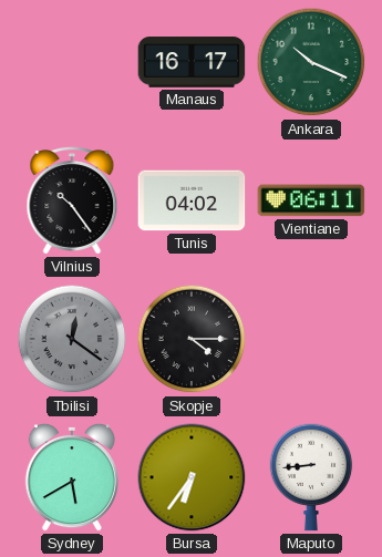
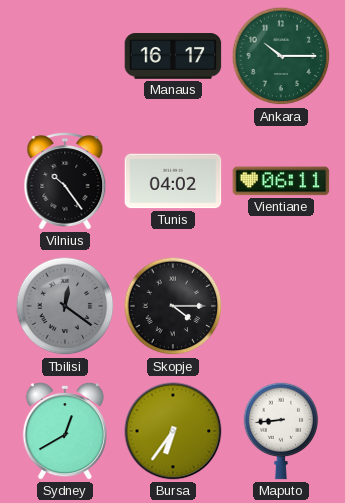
Ankara: 10:19 -> 10:15
Sydney: 5:40 -> 12:40
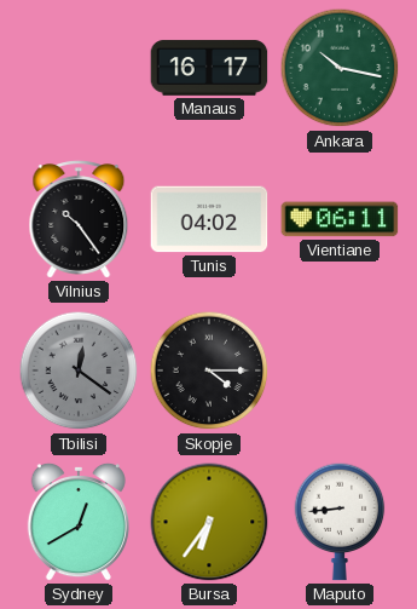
Ankara: 10:15 -> 10:17
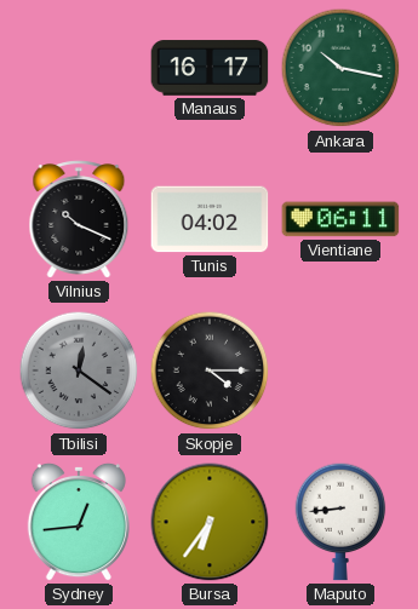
Vilnius: 10:24 -> 10:19
Sydney: 12:40 -> 12:44
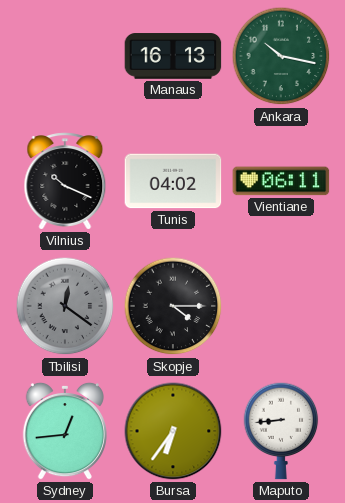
Manaus: 16:17 -> 16:13
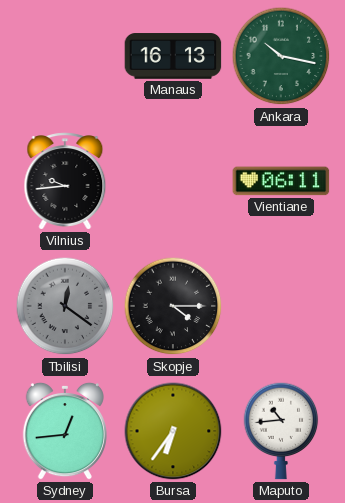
Vilnius: 10:19 -> 9:44
Tunis: 04:02 -> none
Maputo: 8:44 -> 10:44
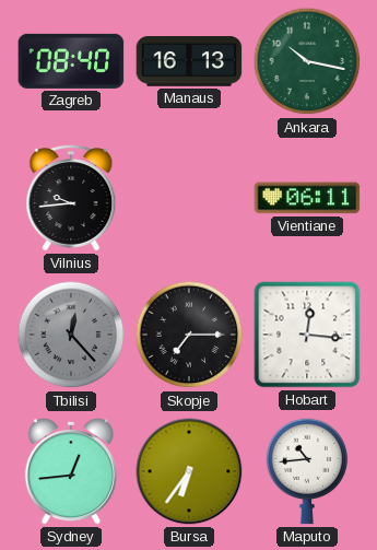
Zagreb: none -> 08:40
Tbilisi: 12:21 -> 12:23
Skopje: 4:15 -> 7:15
Hobart: none -> 12:16
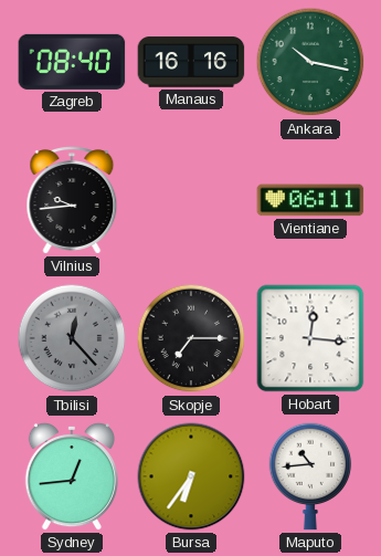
Manaus: 16:13 -> 16:16
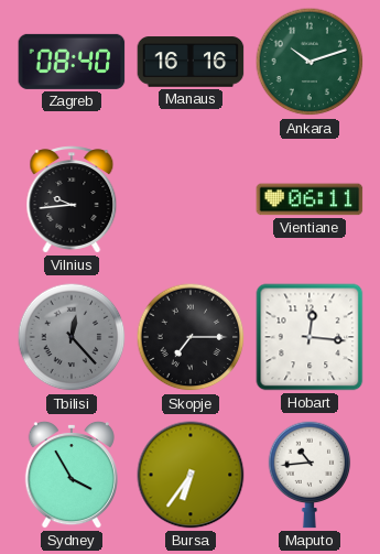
Ankara: 10:17 -> 10:12
Sydney: 12:44 -> 3:55
